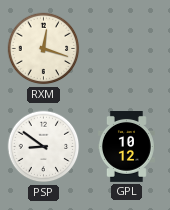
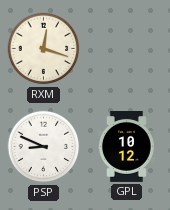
PSP: 8:51 -> 8:49
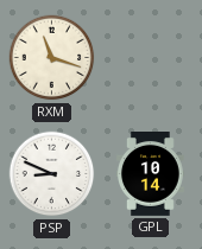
RXM: 12:18 -> 11:18
GPL: 10:12 -> 10:14
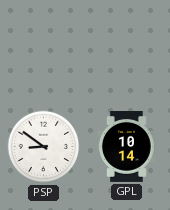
RXM: 11:18 -> none
PSP: 8:49 -> 8:51
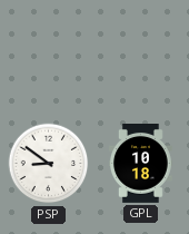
GPL: 10:14 -> 10:18
